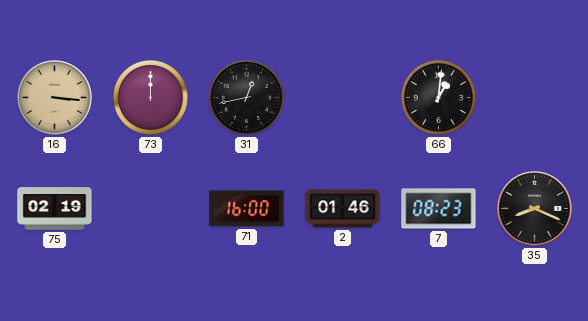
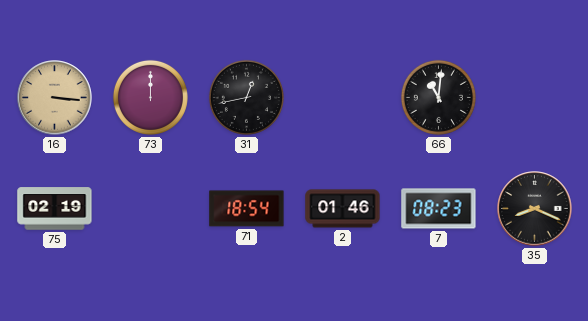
66: 1:01 -> 11:01
71: 16:00 -> 18:54
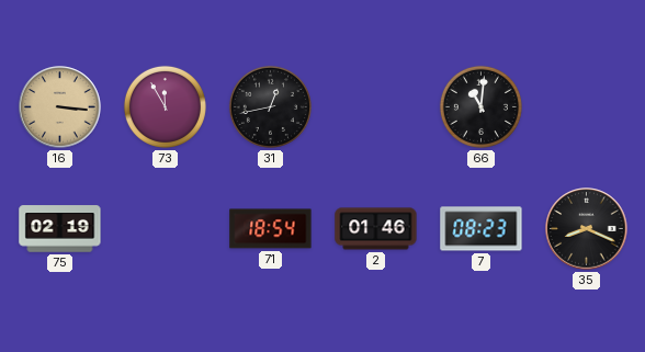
73: 12:00 -> 11:55
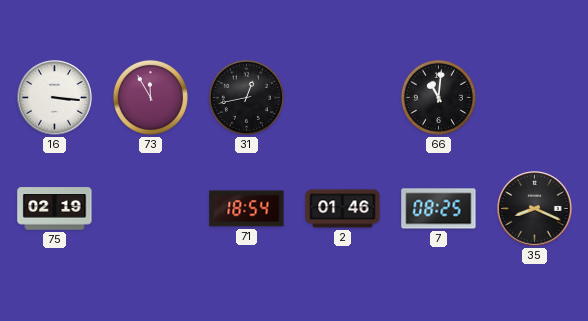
16 dial: champagne -> white
7: 08:23 -> 08:25
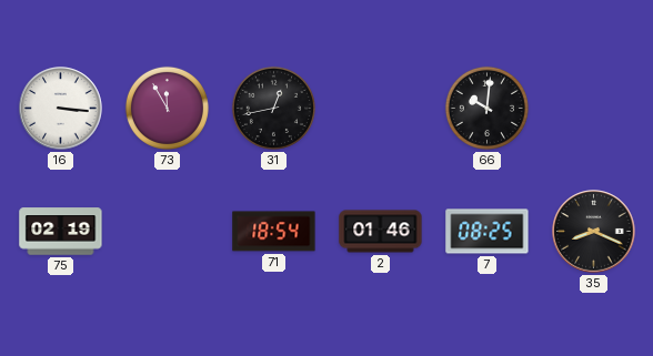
66: 11:01 -> 10:01
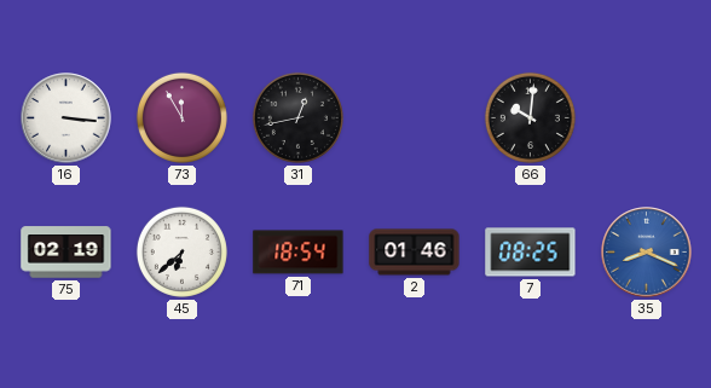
45: none -> 6:38
35 dial: black -> blue
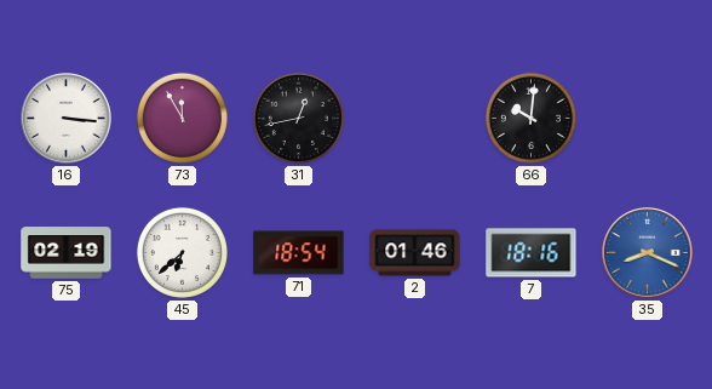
7: 08:25 -> 18:16
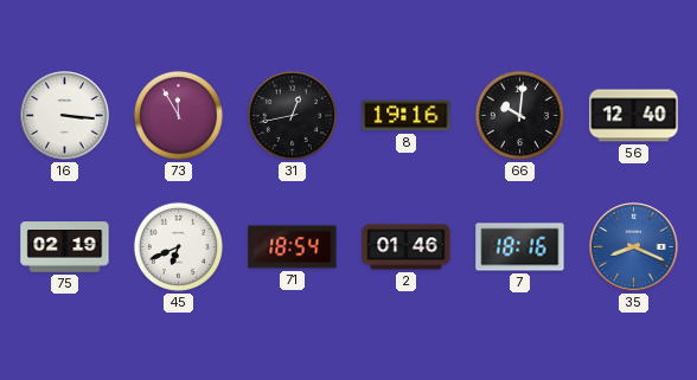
8: none -> 19:16
56: none -> 12:40
45: 6:38 -> 6:41
